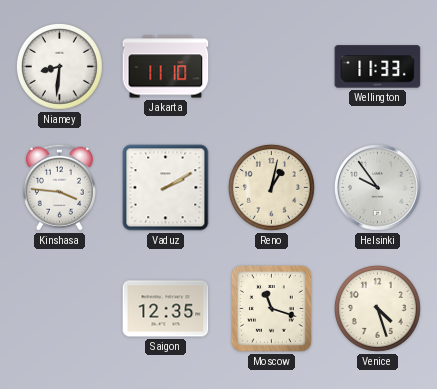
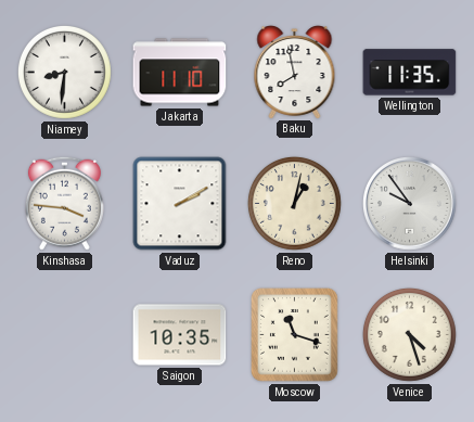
Baku: none -> 7:58
Wellington: 11:33 -> 11:35
Saigon: 12:35 -> 10:35
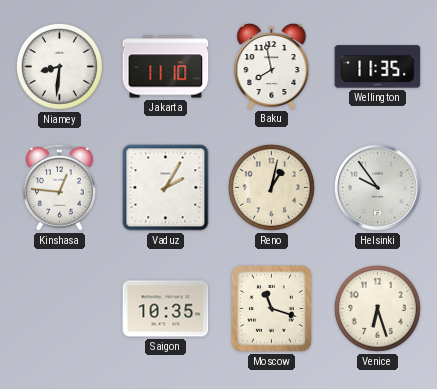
Kinshasa: 3:46 -> 12:46
Vaduz: 2:10 -> 2:05
Venice: 4:27 -> 6:27
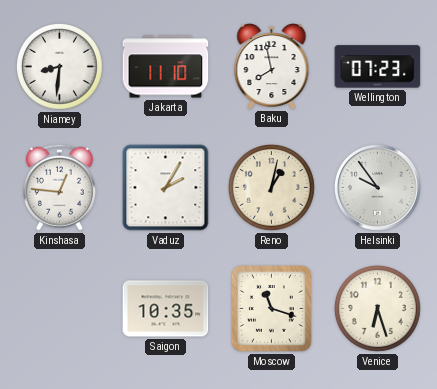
Wellington: 11:35 -> 07:23
